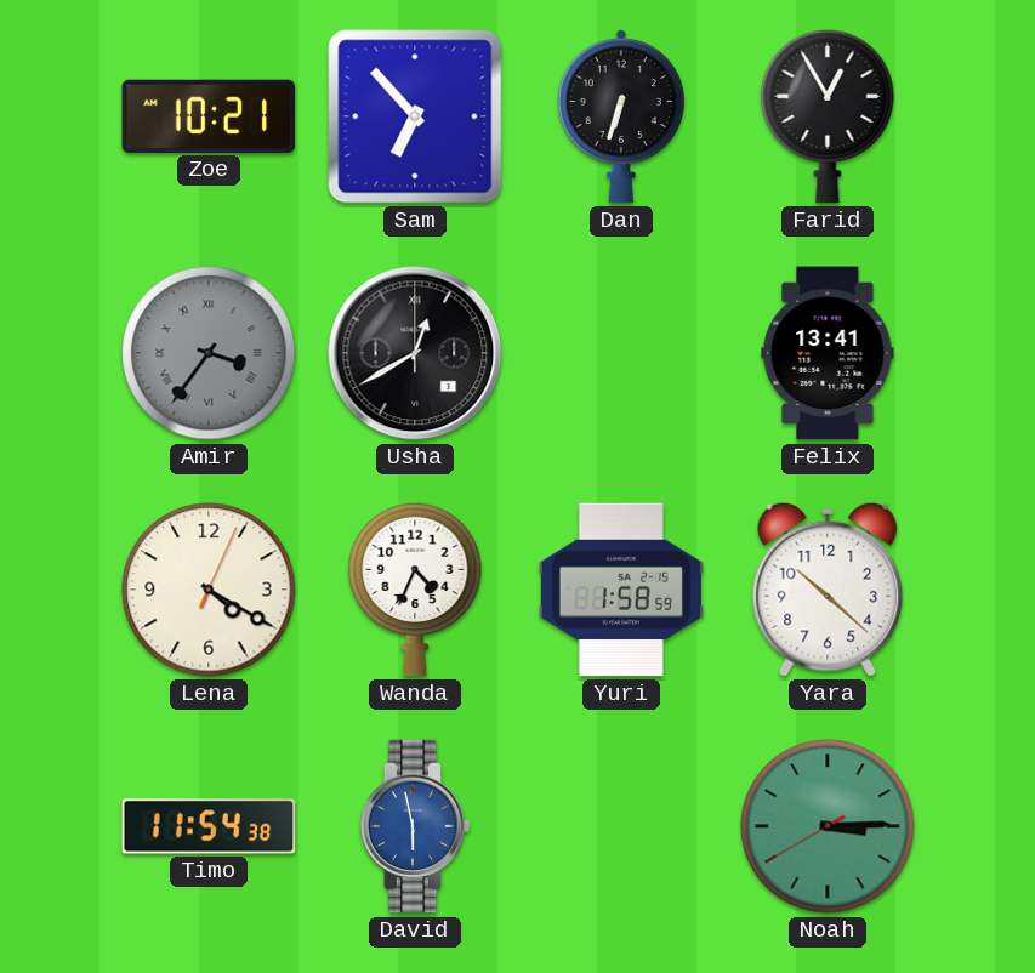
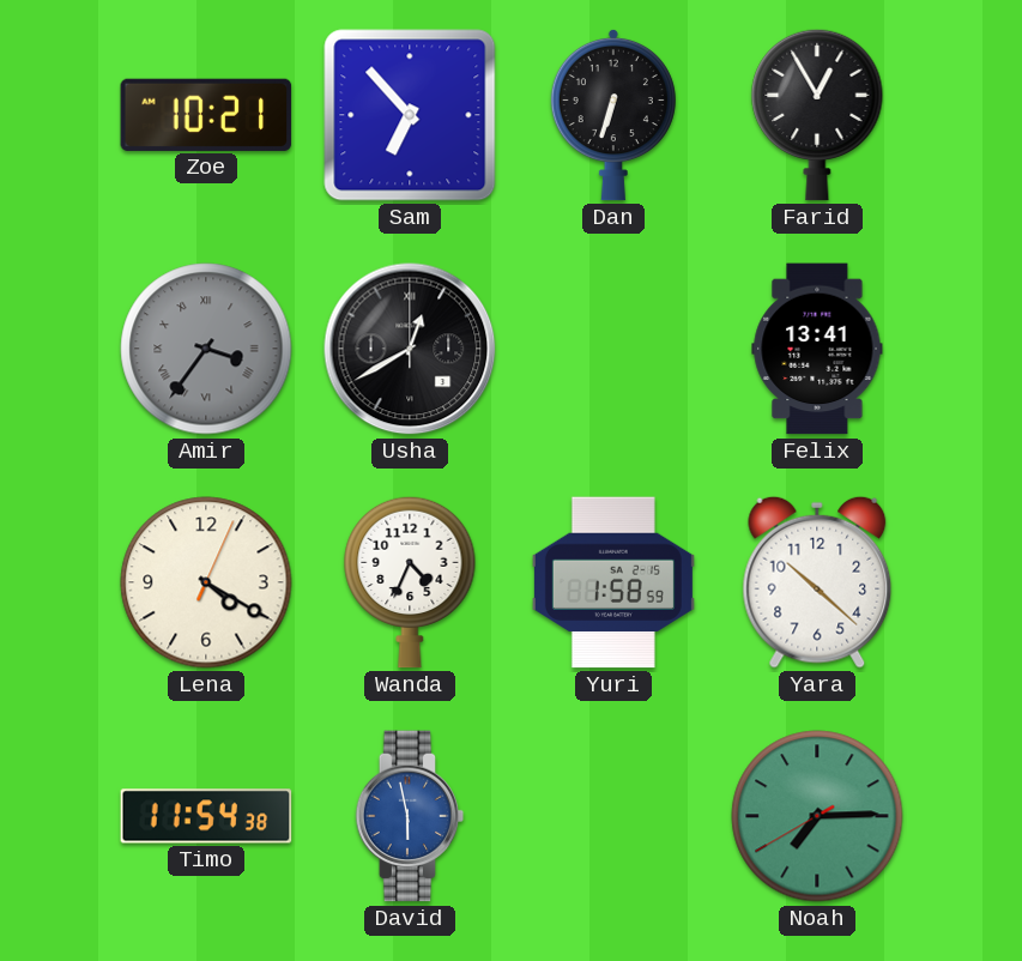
Noah: 3:14 -> 7:14
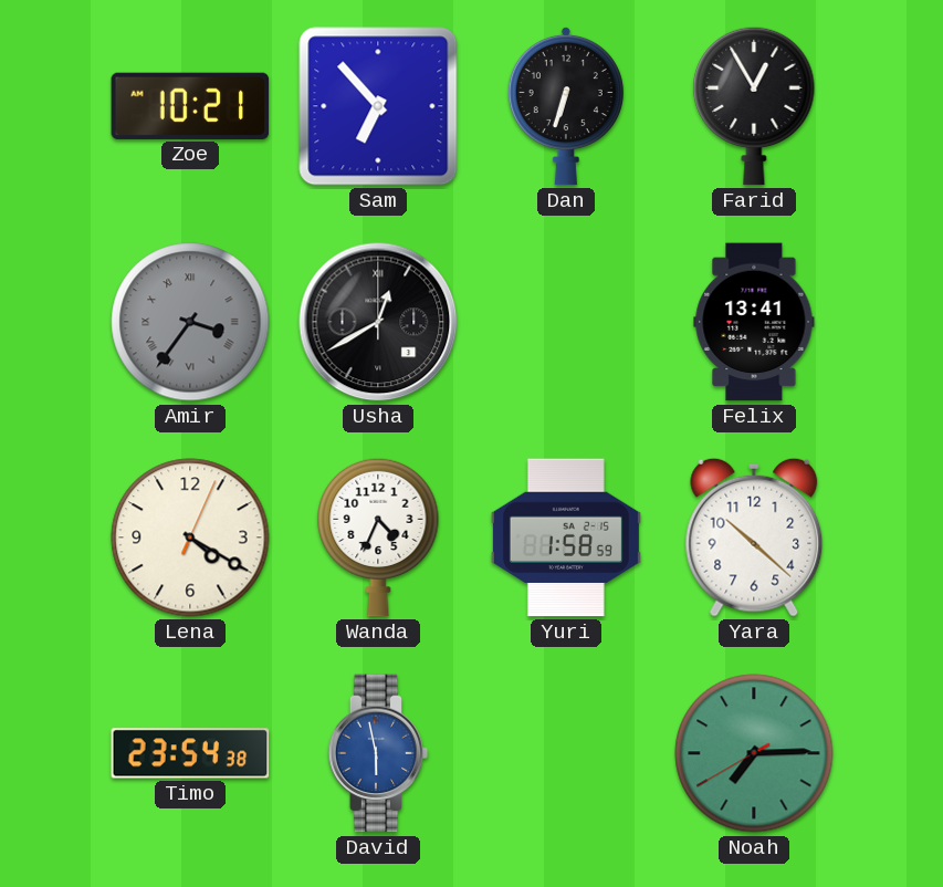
Timo: 11:54 -> 23:54
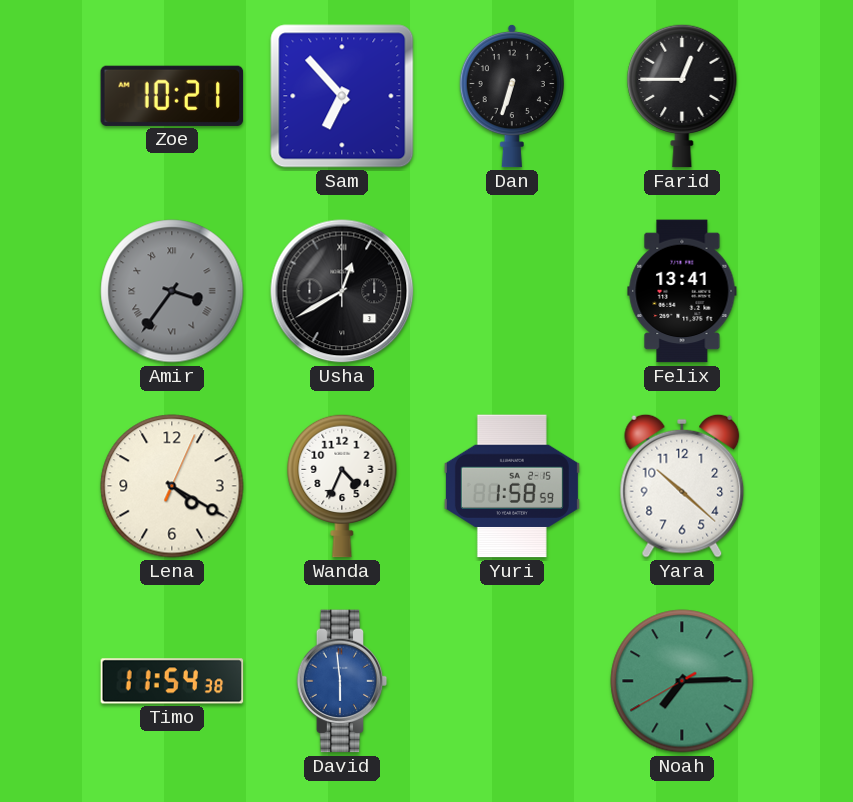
Farid: 12:55 -> 12:45
Timo: 23:54 -> 11:54
David: 5:58 -> 5:59
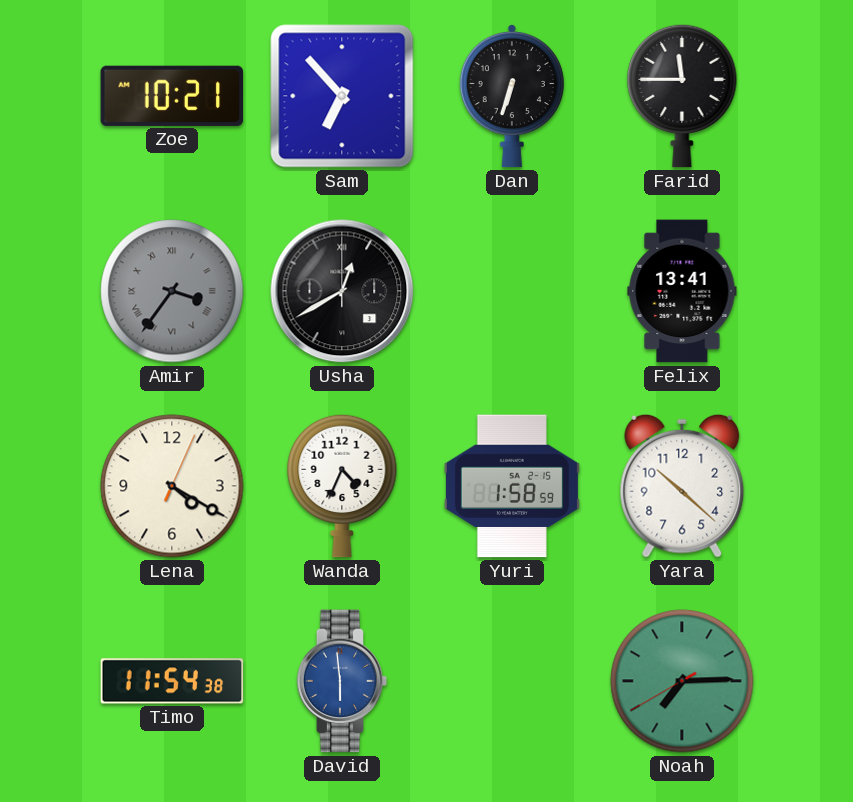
Farid: 12:45 -> 11:45
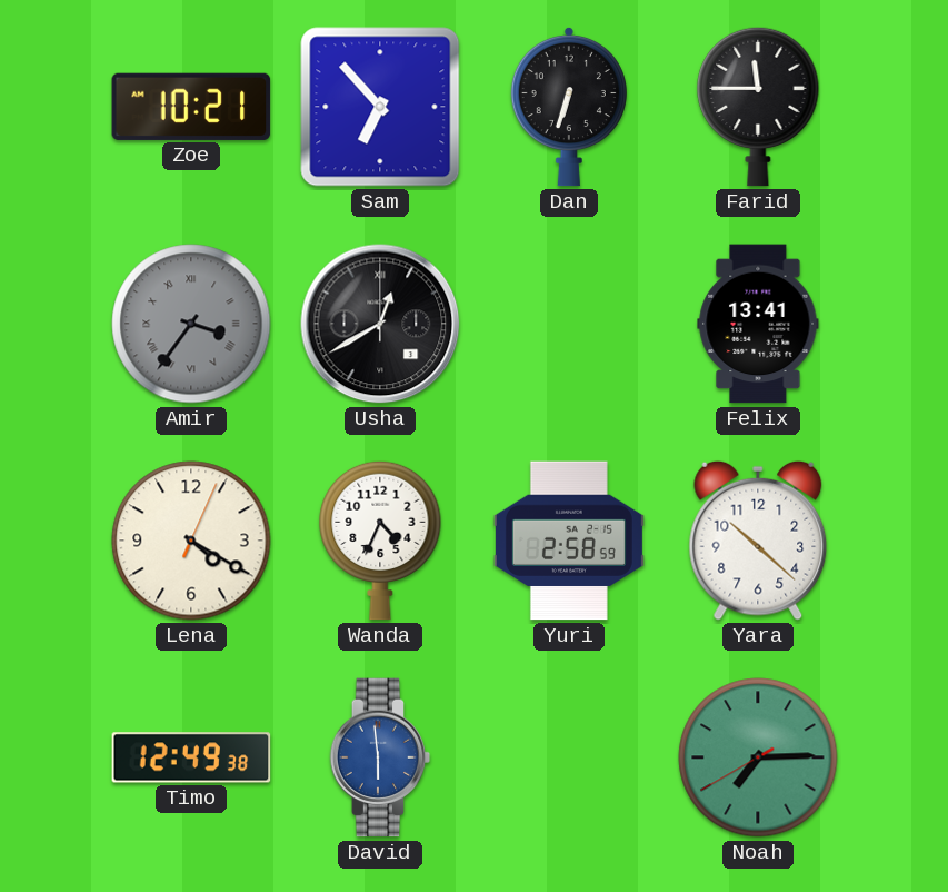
Yuri: 1:58 -> 2:58
Timo: 11:54 -> 12:49
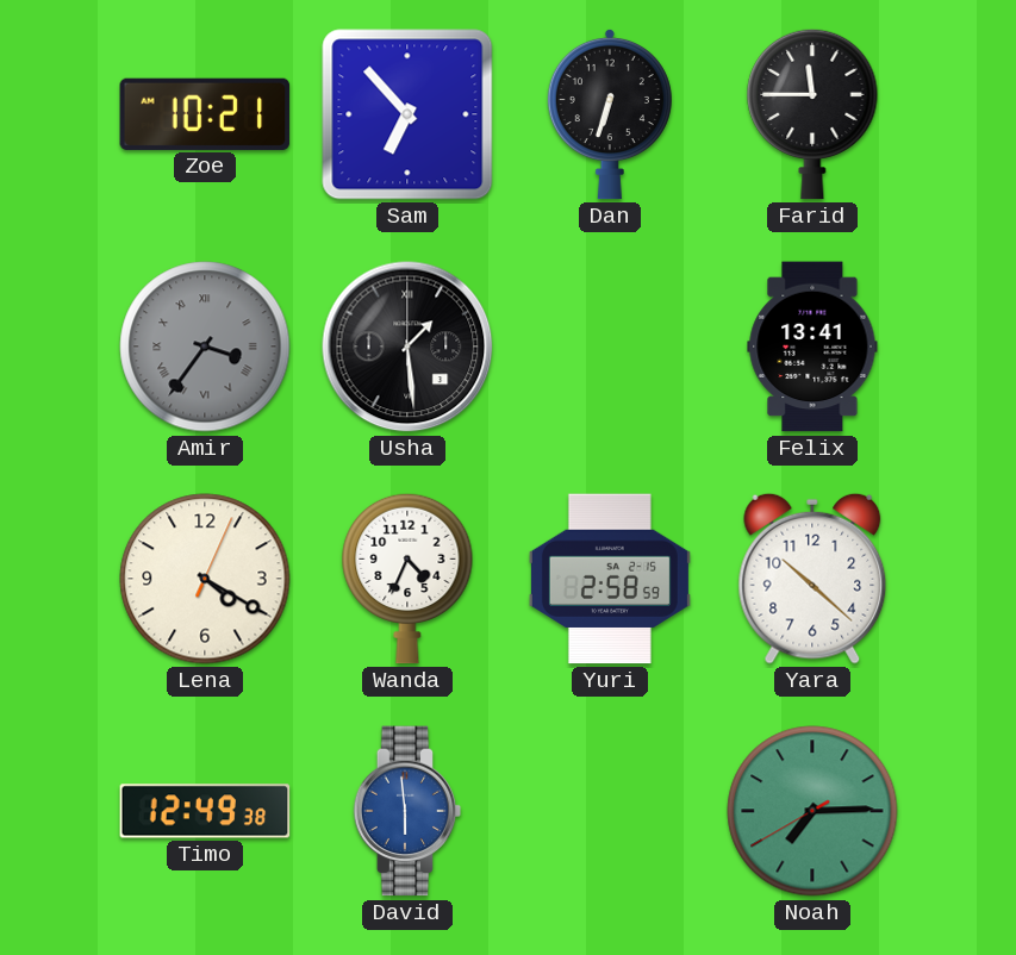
Usha: 12:40 -> 1:29
